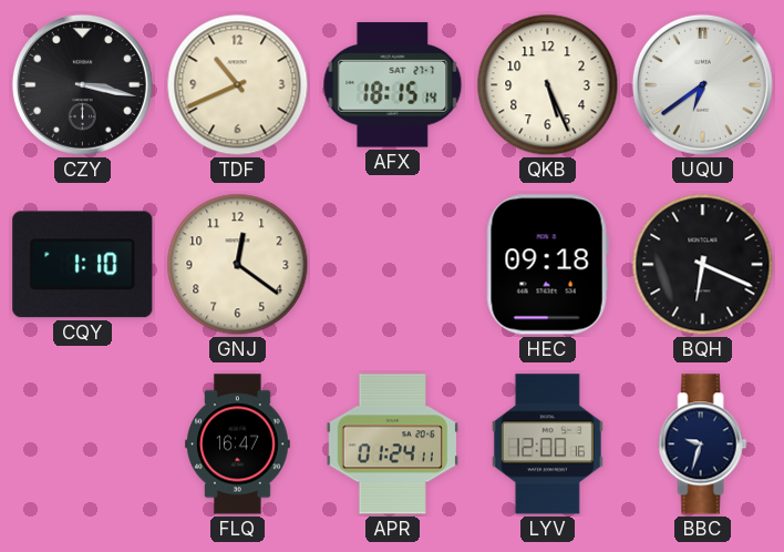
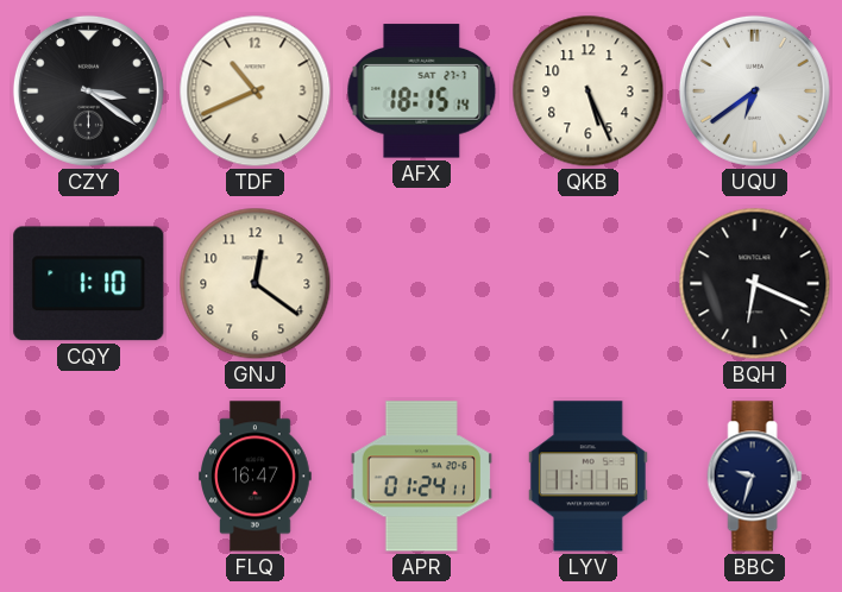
CZY: 3:17 -> 3:21
HEC: 09:18 -> none
LYV: 12:00 -> 11:11
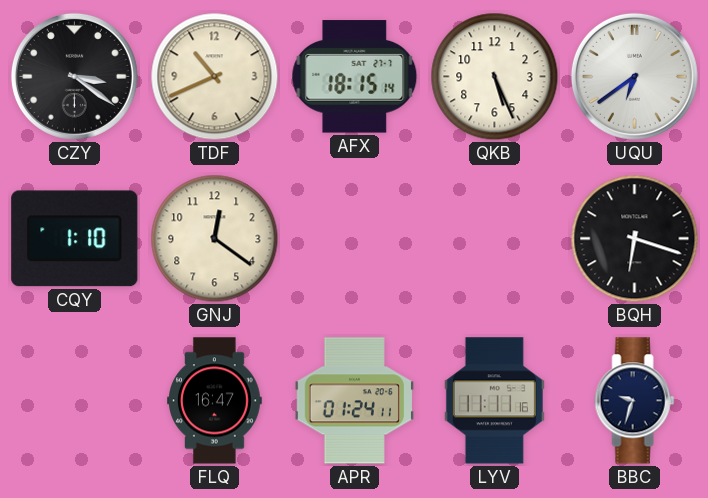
BQH: 6:19 -> 6:18
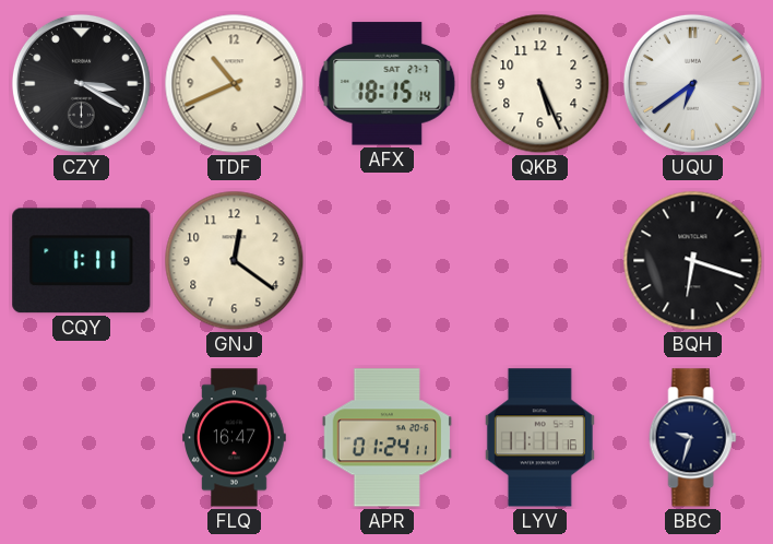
CZY: 3:21 -> 3:20
CQY: 1:10 -> 1:11
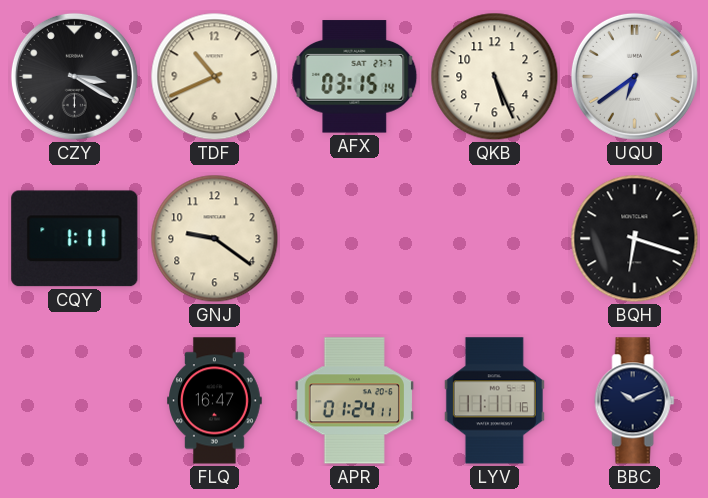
AFX: 18:15 -> 03:15
GNJ: 12:21 -> 9:21
BBC: 9:33 -> 10:11
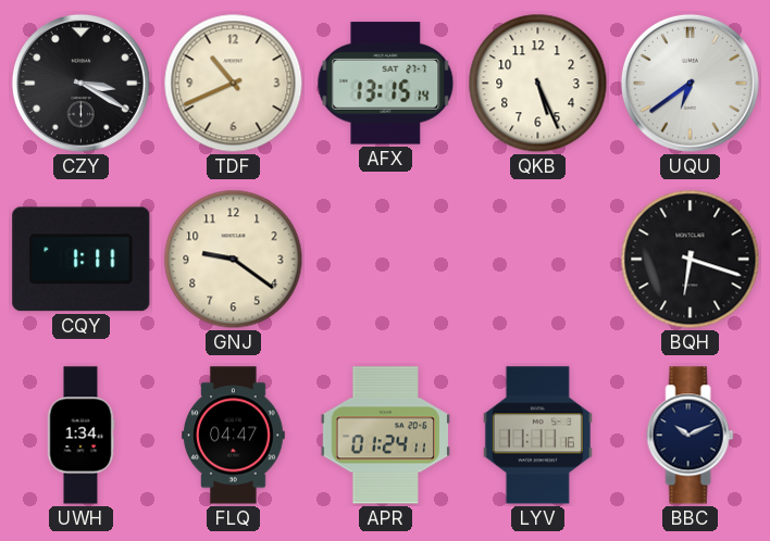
AFX: 03:15 -> 13:15
UWH: none -> 1:34
FLQ: 16:47 -> 04:47
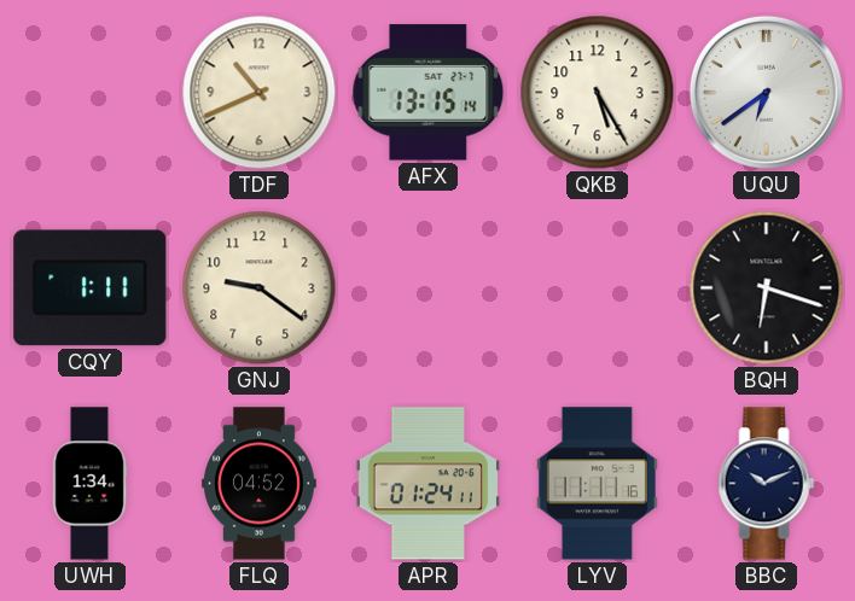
CZY: 3:20 -> none
QKB: 5:26 -> 5:25
FLQ: 04:47 -> 04:52
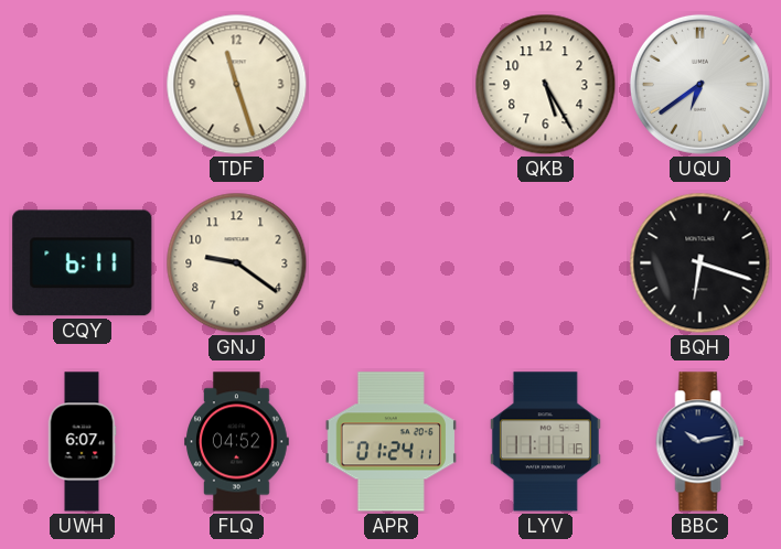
TDF: 10:41 -> 11:27
AFX: 13:15 -> none
CQY: 1:11 -> 6:11
UWH: 1:34 -> 6:07
BBC: 10:11 -> 10:13
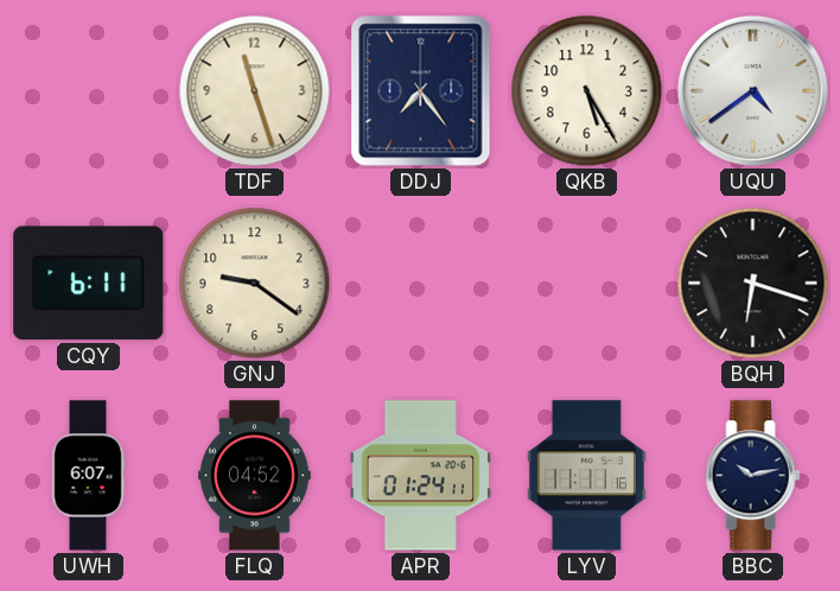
DDJ: none -> 7:24
UQU: 6:39 -> 4:39
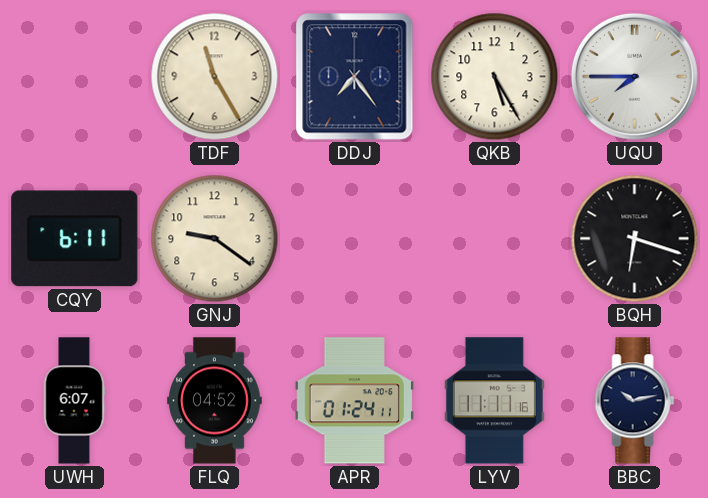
TDF: 11:27 -> 11:25
UQU: 4:39 -> 7:45
